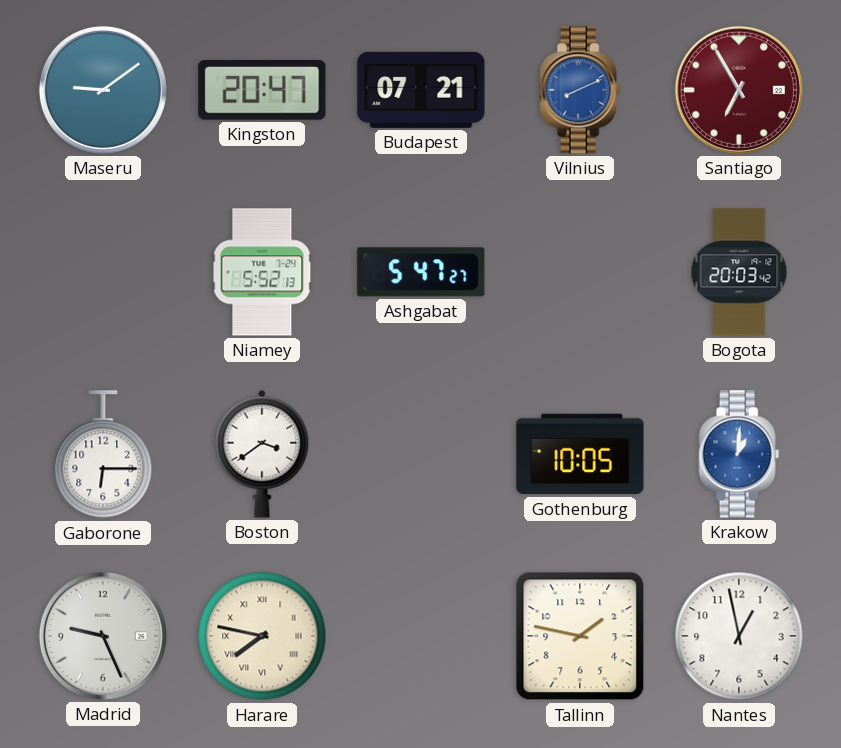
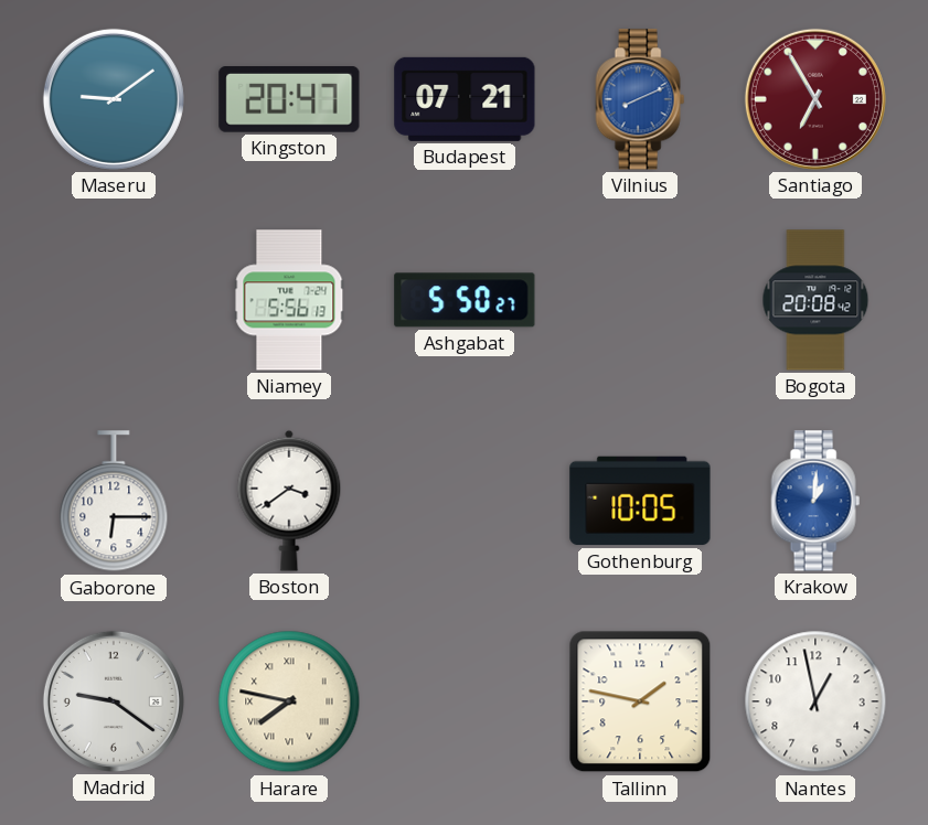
Niamey: 5:52 -> 5:56
Ashgabat: 5:47 -> 5:50
Bogota: 20:03 -> 20:08
Madrid: 9:26 -> 9:21
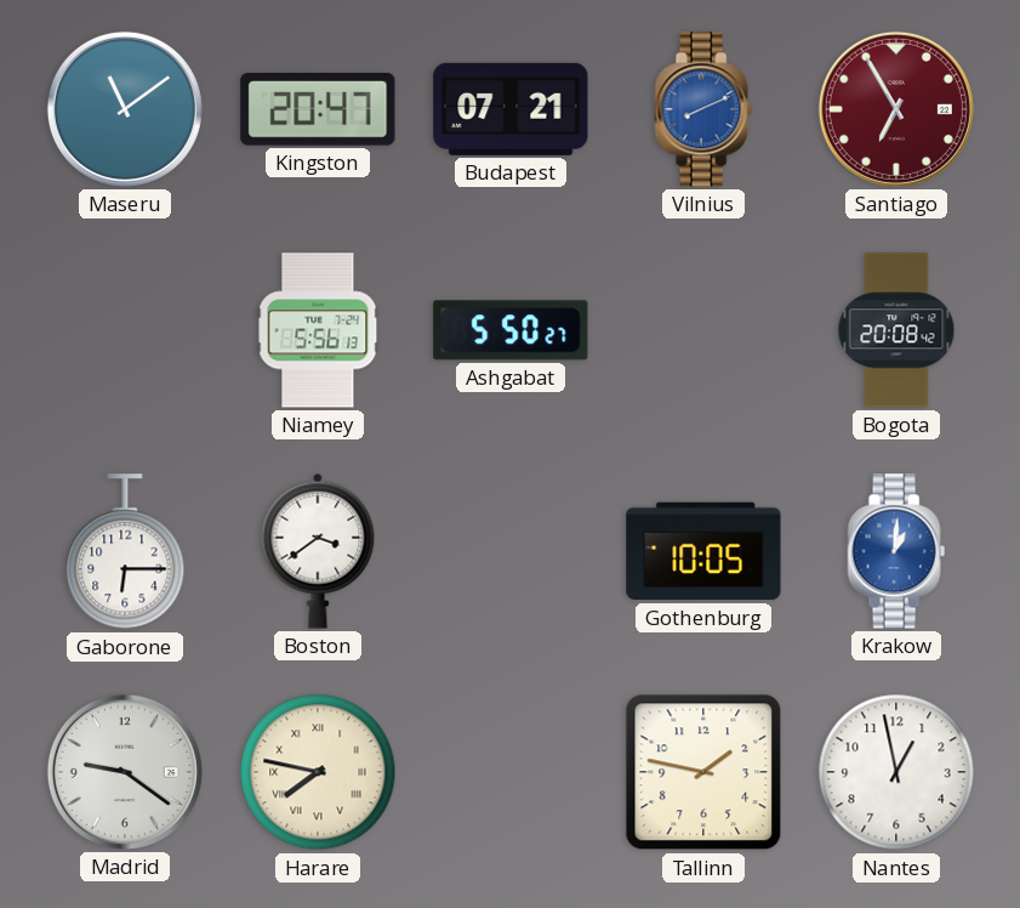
Maseru: 9:09 -> 11:09
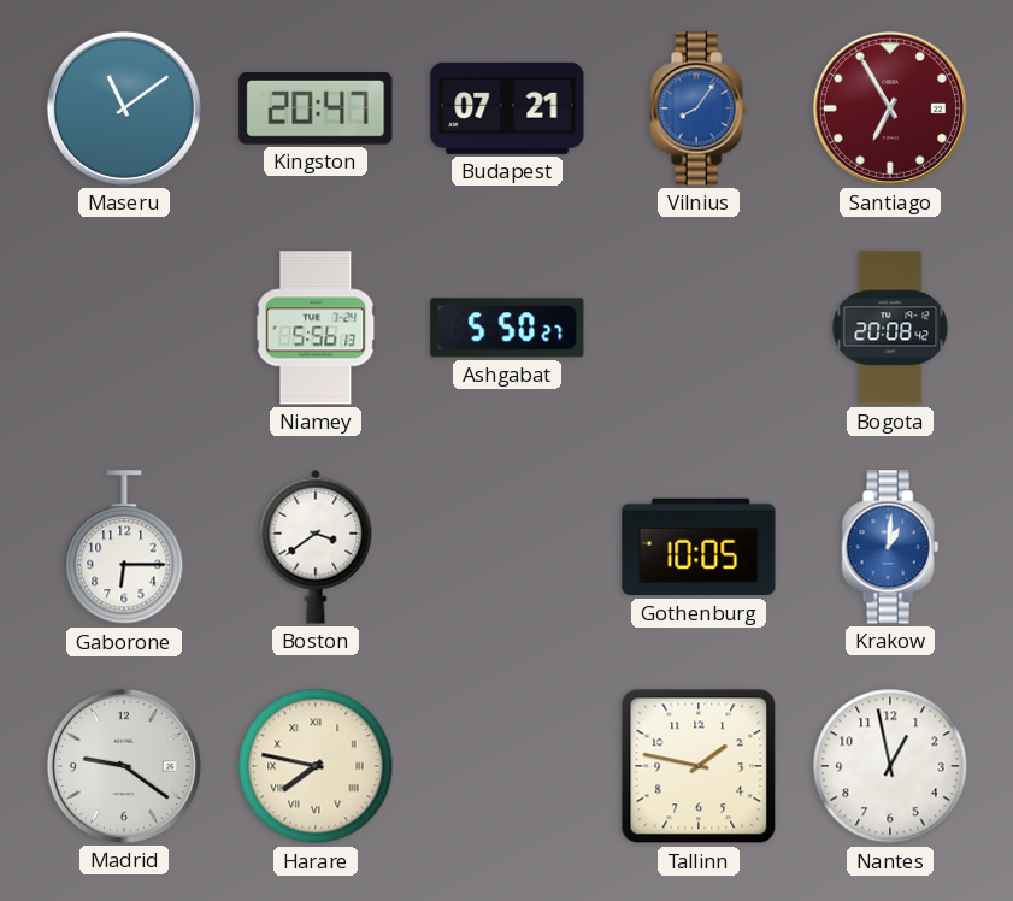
Vilnius: 8:11 -> 8:06
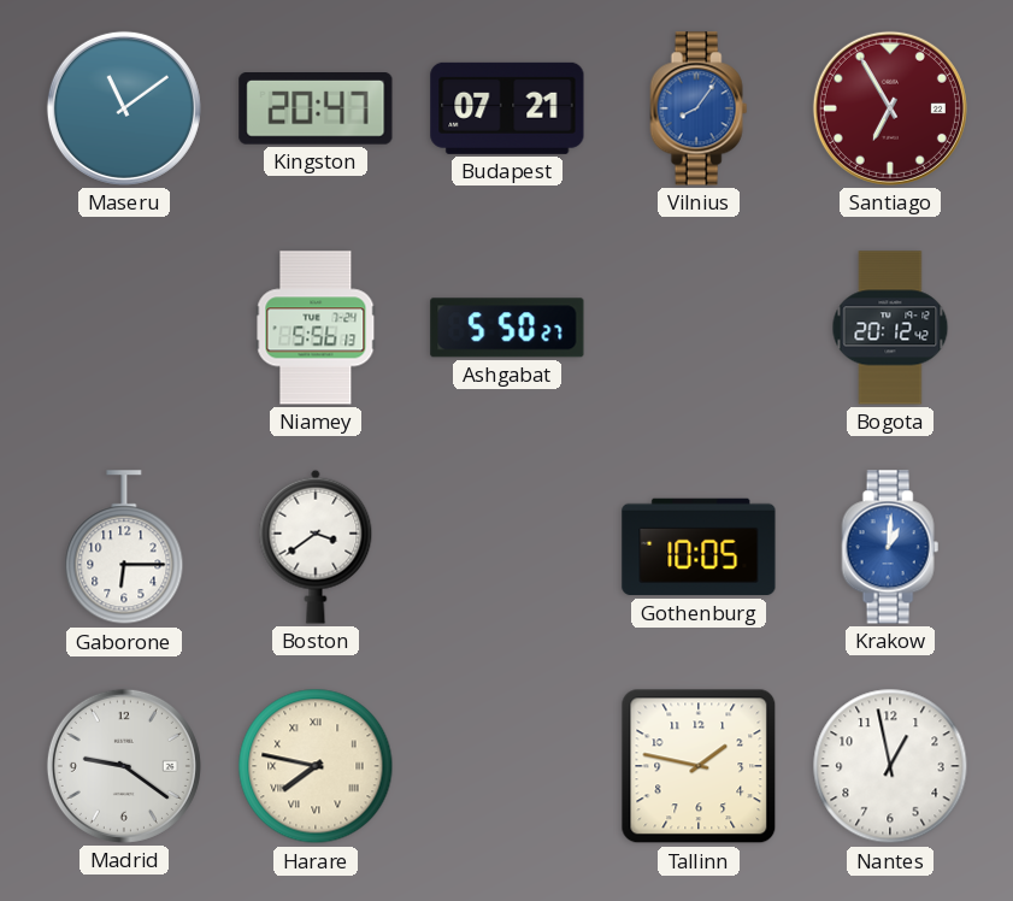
Bogota: 20:08 -> 20:12
